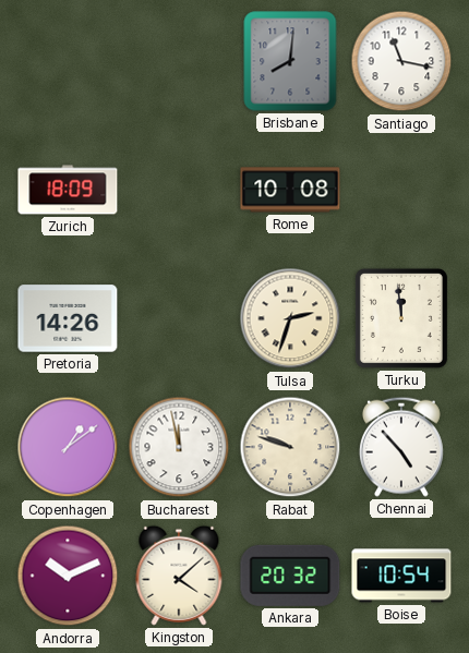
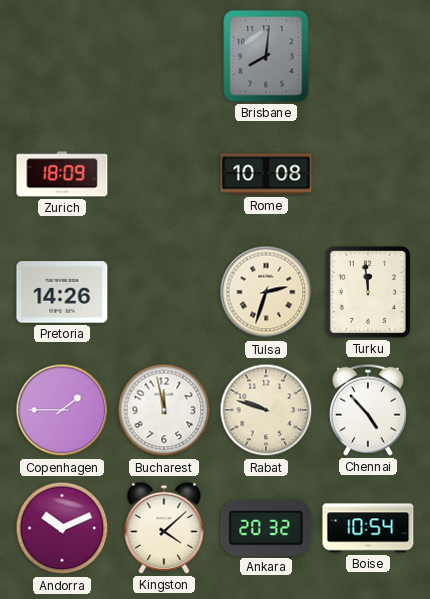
Santiago: 11:17 -> none
Copenhagen: 1:09 -> 1:45
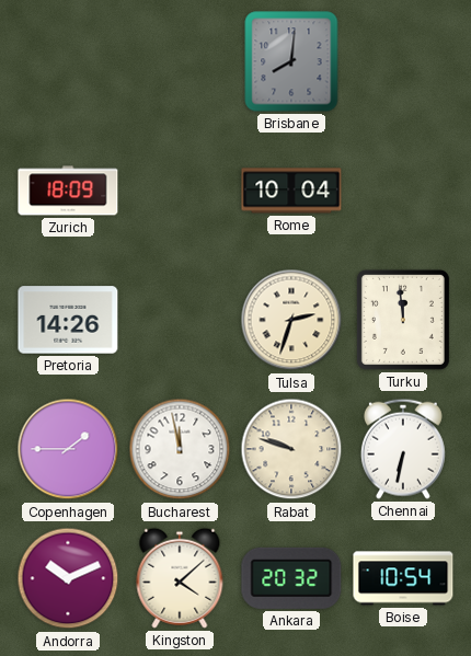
Rome: 10:08 -> 10:04
Chennai: 4:53 -> 6:32
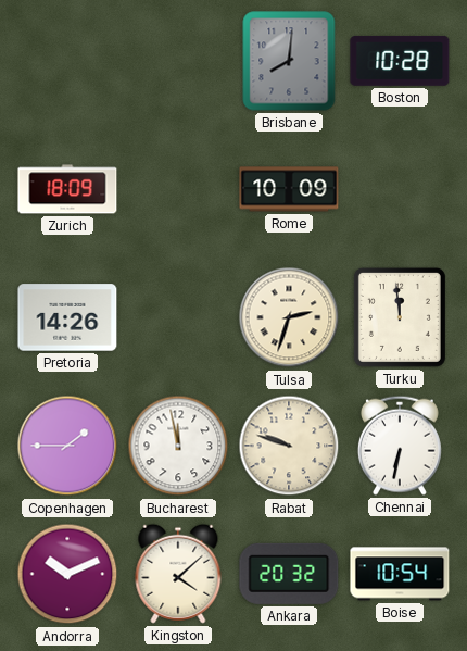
Boston: none -> 10:28
Rome: 10:04 -> 10:09
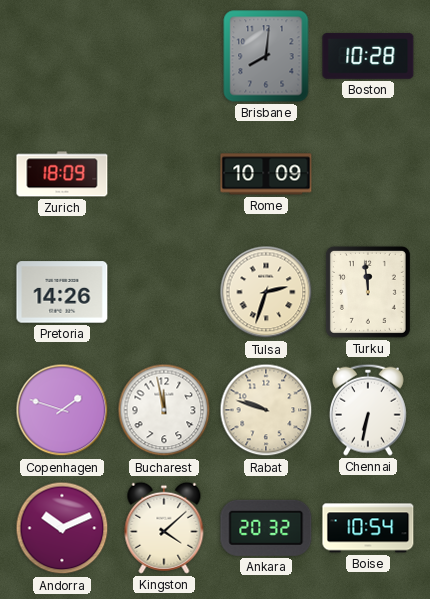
Copenhagen: 1:45 -> 1:48
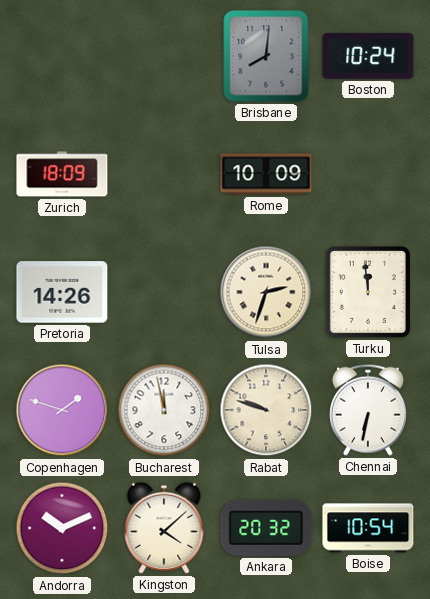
Boston: 10:28 -> 10:24
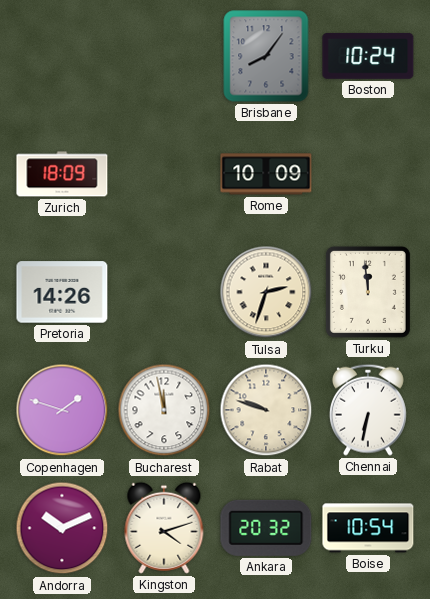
Brisbane: 8:01 -> 8:06
Kingston: 4:08 -> 4:12
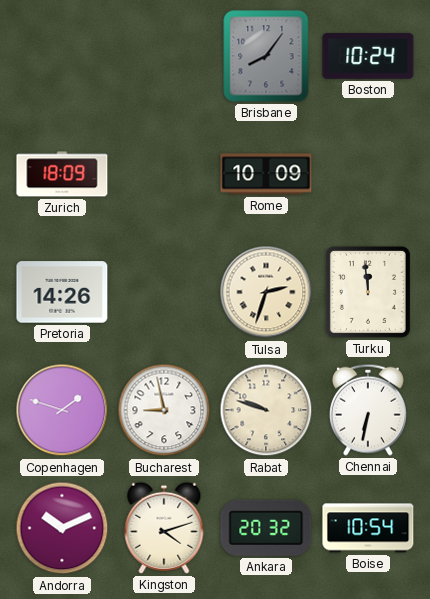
Bucharest: 11:58 -> 8:58
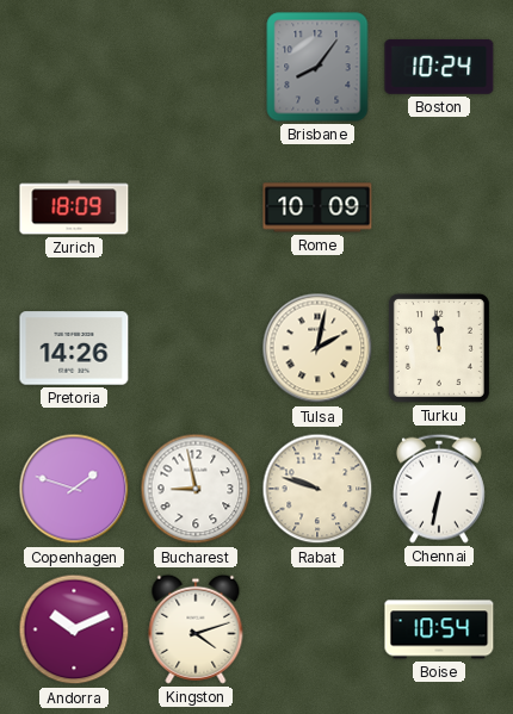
Tulsa: 2:33 -> 2:02
Ankara: 20:32 -> none
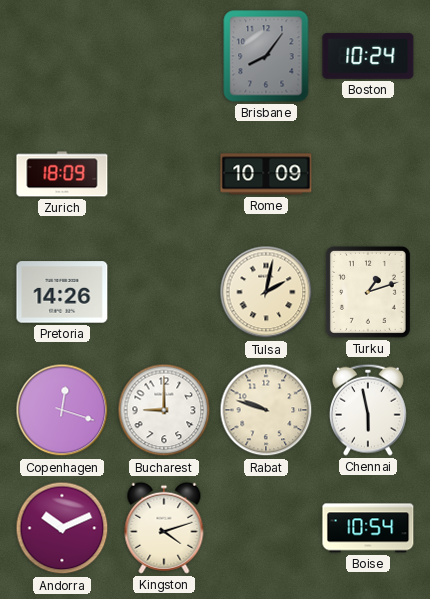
Turku: 11:59 -> 1:12
Copenhagen: 1:48 -> 12:18
Bucharest: 8:58 -> 9:00
Chennai: 6:32 -> 5:58
